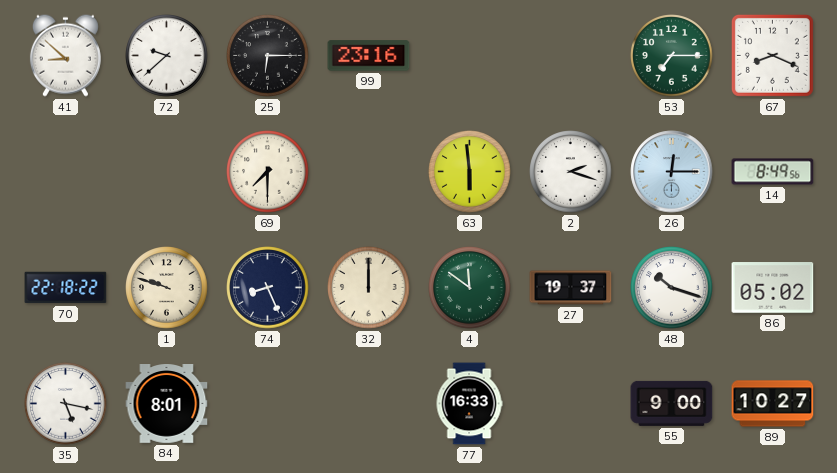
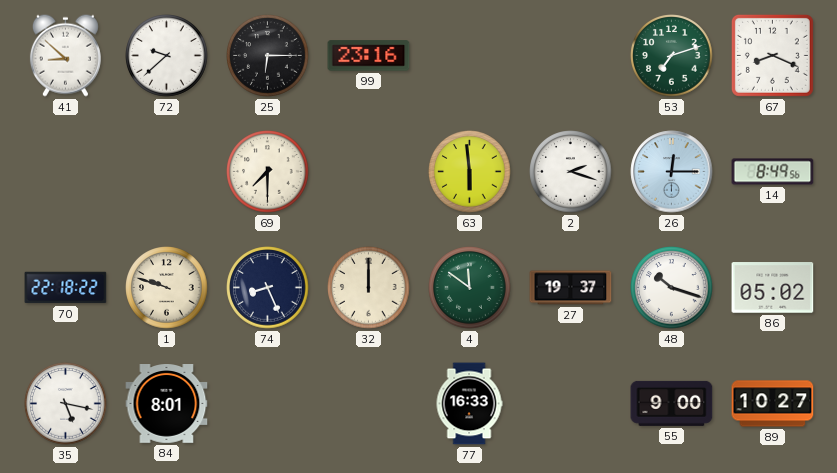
53: 7:15 -> 7:12
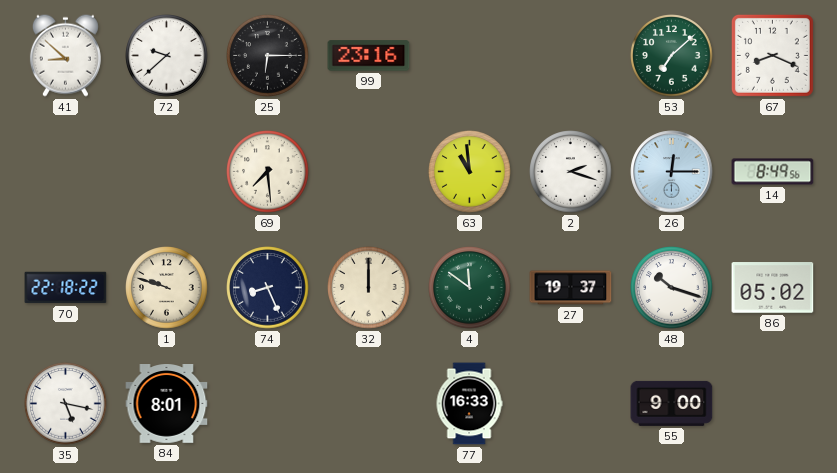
53: 7:12 -> 7:08
69: 7:30 -> 7:29
63: 5:59 -> 10:59
89: 10:27 -> none
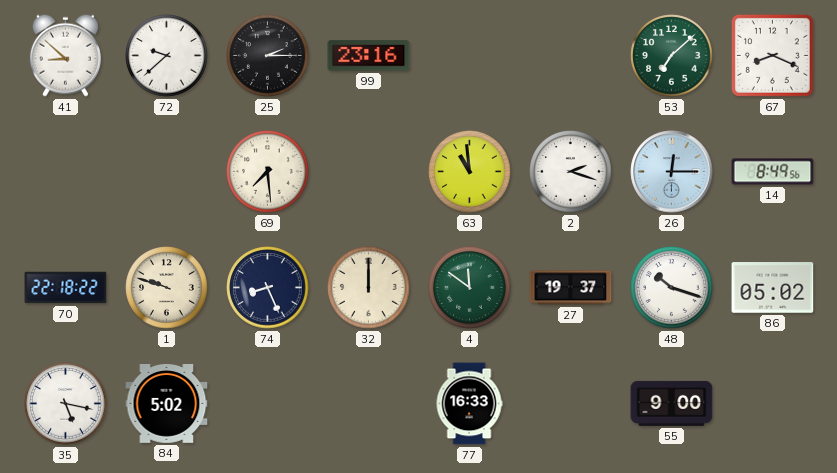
25: 6:15 -> 2:15
84: 8:01 -> 5:02
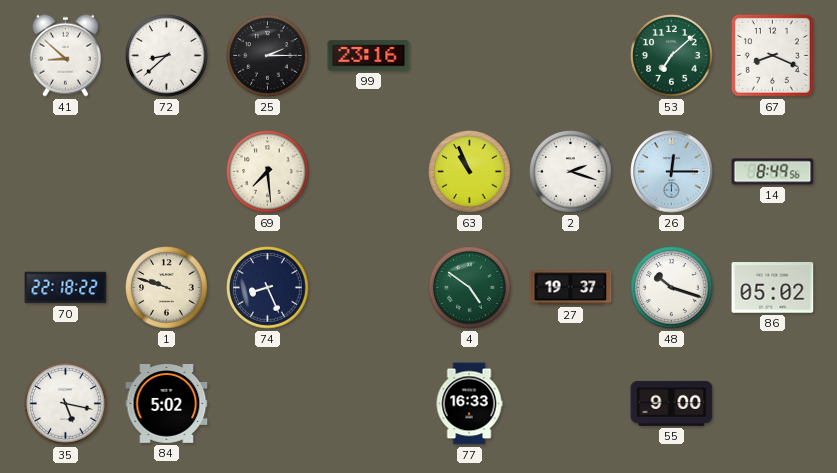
72: 9:38 -> 8:38
63: 10:59 -> 10:56
32: 12:00 -> none
4: 11:51 -> 4:51
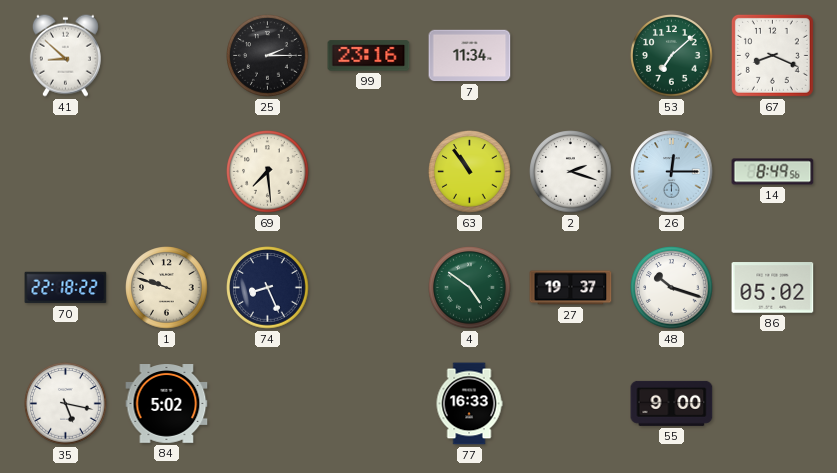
72: 8:38 -> none
7: none -> 11:34
63: 10:56 -> 10:54
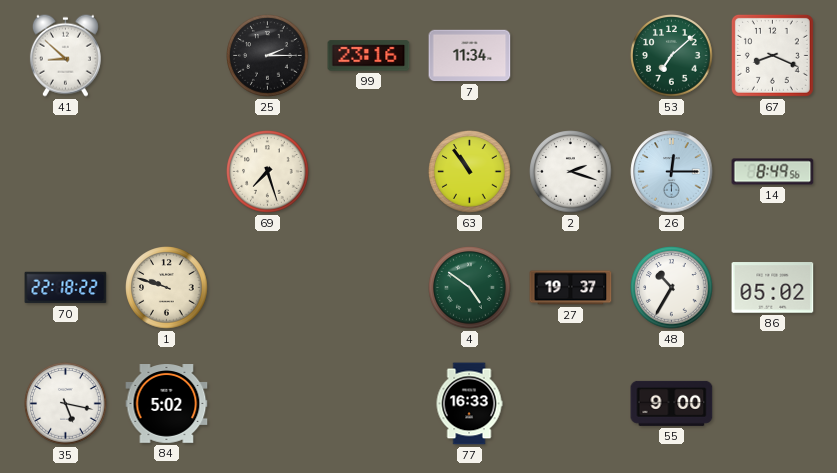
69: 7:29 -> 7:27
74: 8:26 -> none
48: 10:18 -> 10:35
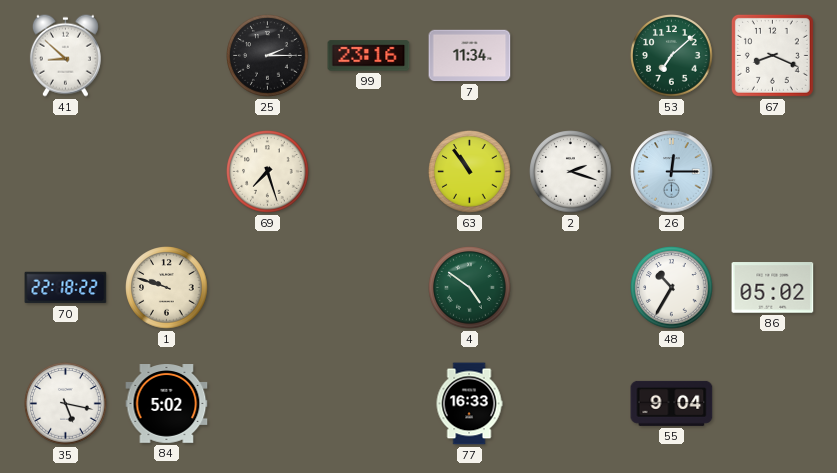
14: 8:49 -> none
27: 19:37 -> none
55: 9:00 -> 9:04
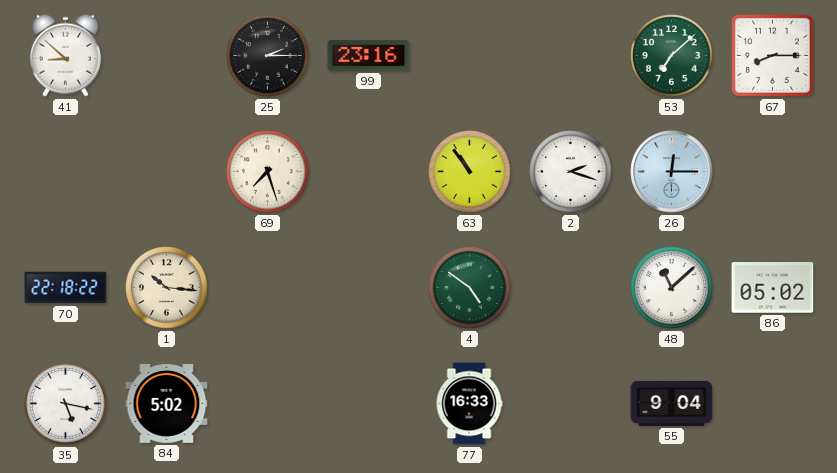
7: 11:34 -> none
67: 8:19 -> 8:15
1: 9:48 -> 10:16
48: 10:35 -> 11:08
